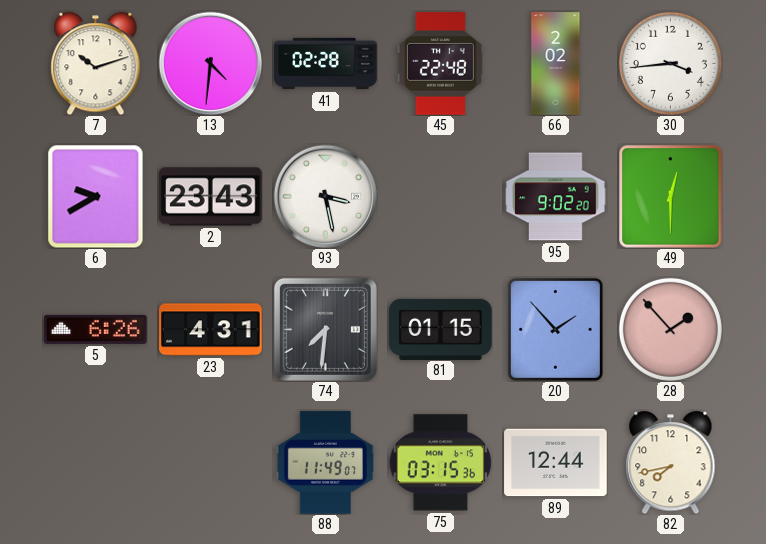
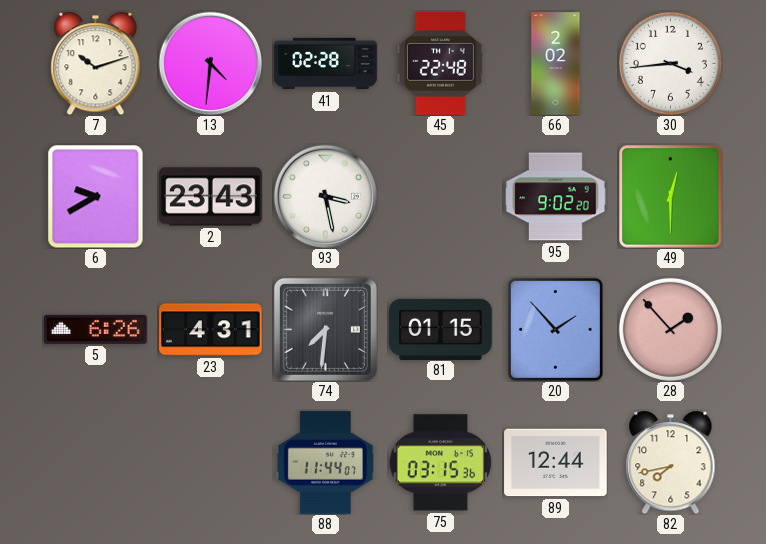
88: 11:49 -> 11:44
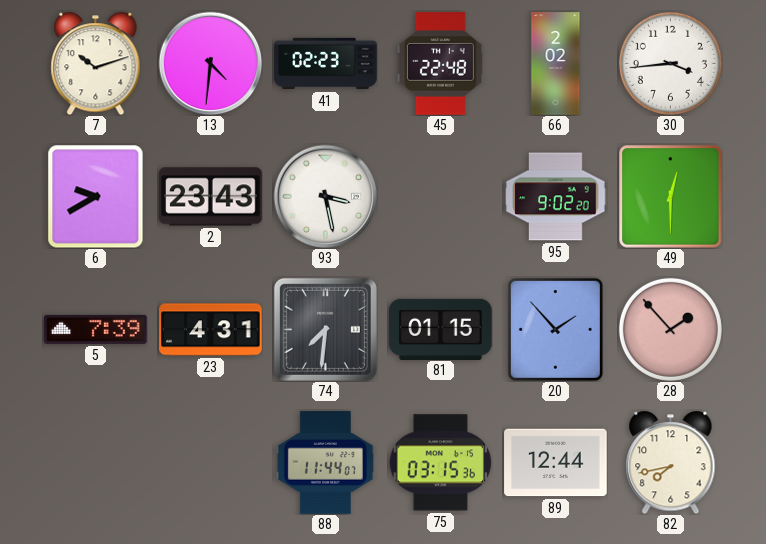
41: 02:28 -> 02:23
5: 6:26 -> 7:39
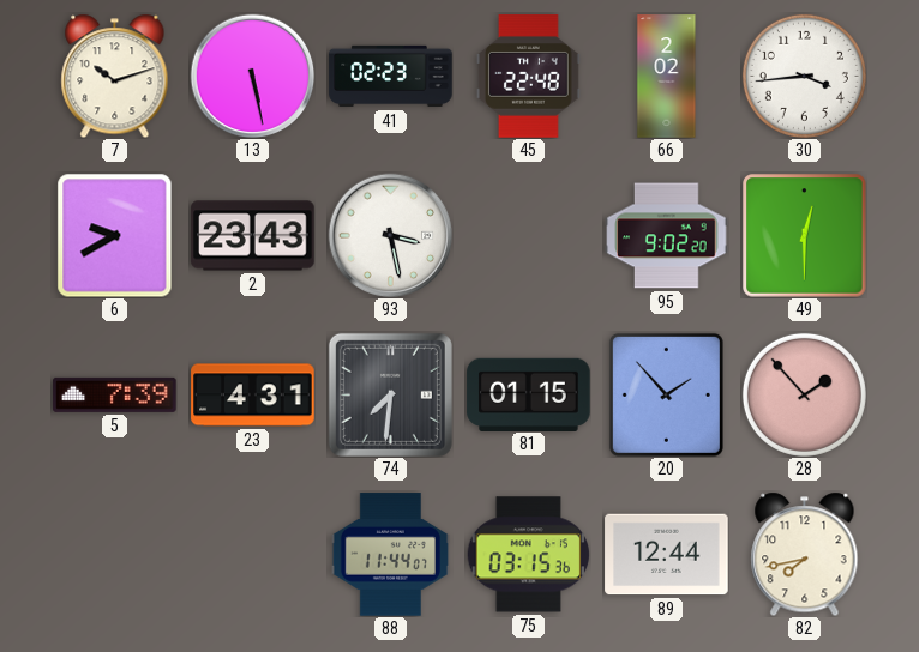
13: 4:31 -> 5:28
